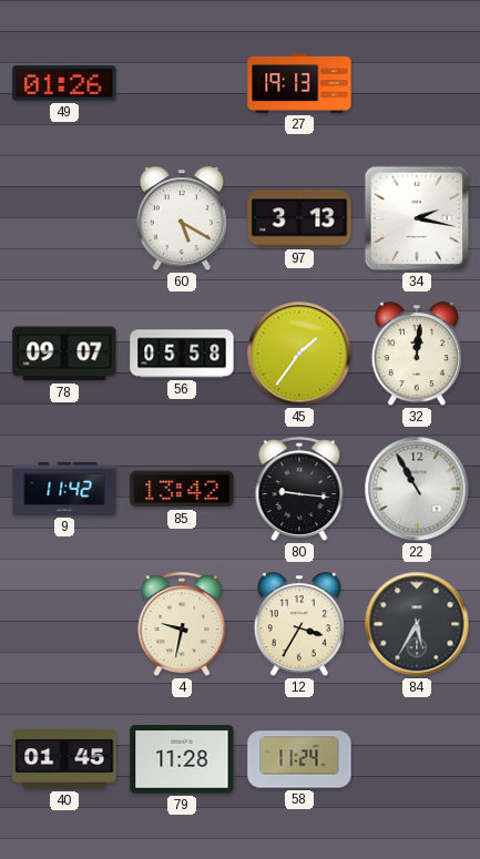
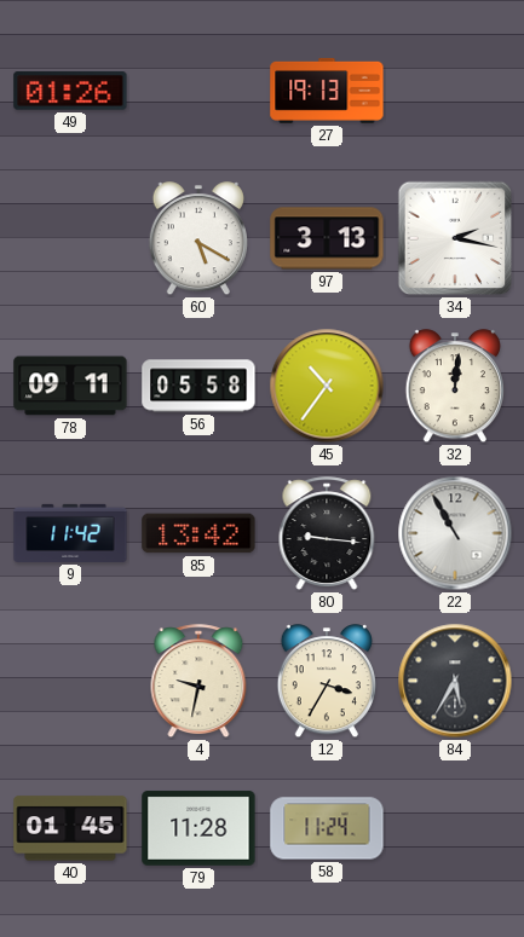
78: 09:07 -> 09:11
45: 1:36 -> 10:36
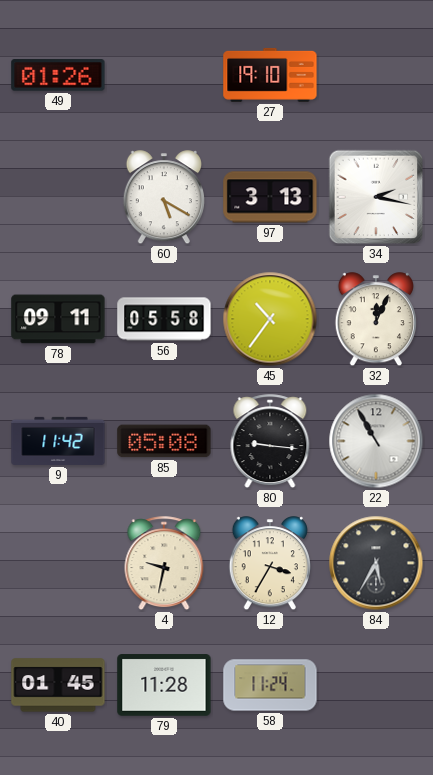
27: 19:13 -> 19:10
32: 12:01 -> 12:04
85: 13:42 -> 05:08
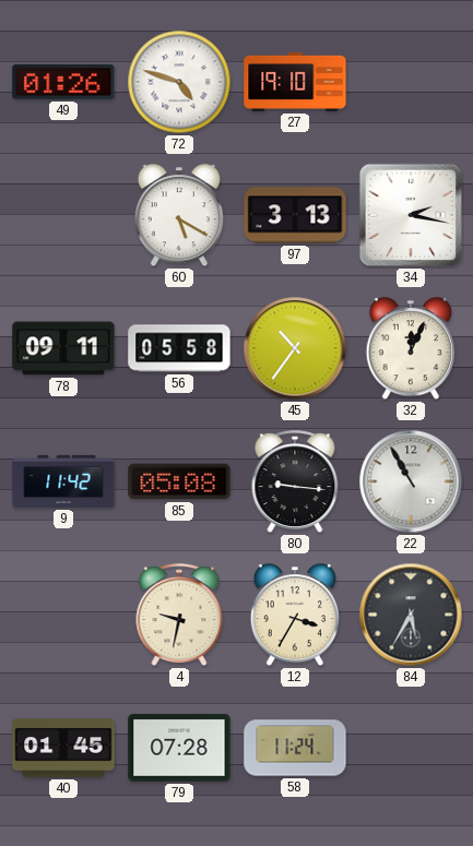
72: none -> 4:48
79: 11:28 -> 07:28
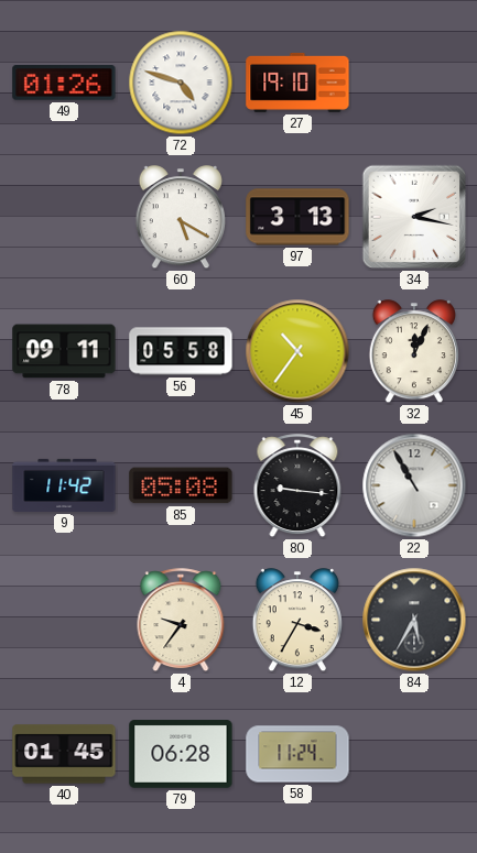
4: 9:32 -> 9:36
79: 07:28 -> 06:28
